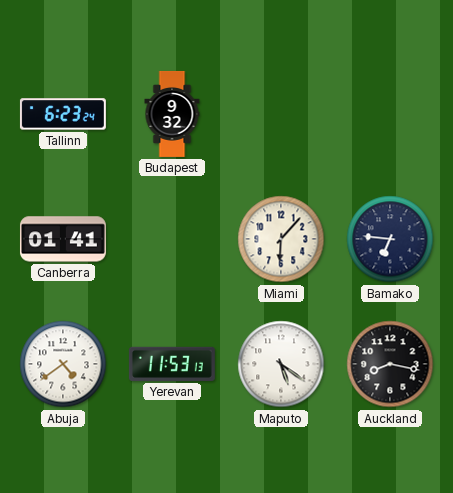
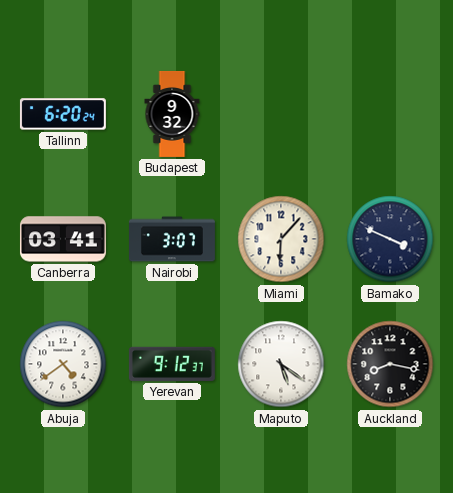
Tallinn: 6:23 -> 6:20
Canberra: 01:41 -> 03:41
Nairobi: none -> 3:07
Bamako: 6:46 -> 3:49
Yerevan: 11:53 -> 9:12
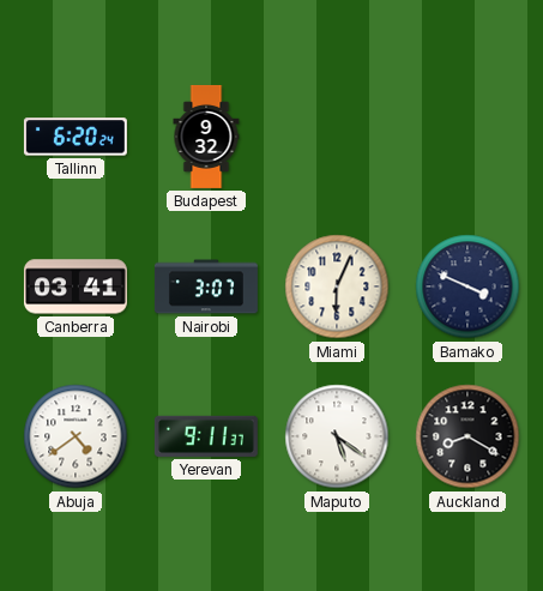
Miami: 6:07 -> 6:04
Yerevan: 9:12 -> 9:11
Auckland: 8:17 -> 8:20
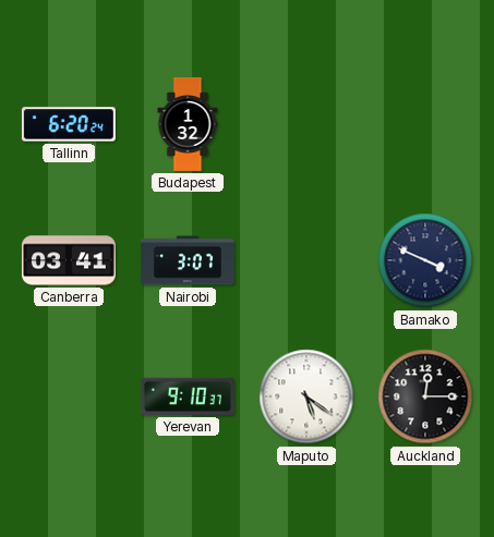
Budapest: 9:32 -> 1:32
Miami: 6:04 -> none
Abuja: 4:39 -> none
Yerevan: 9:11 -> 9:10
Auckland: 8:20 -> 12:15
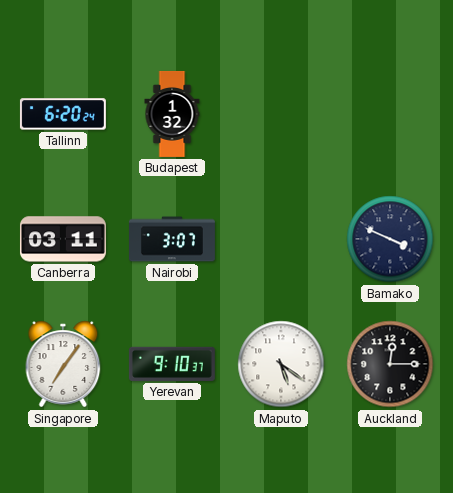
Canberra: 03:41 -> 03:11
Singapore: none -> 7:06
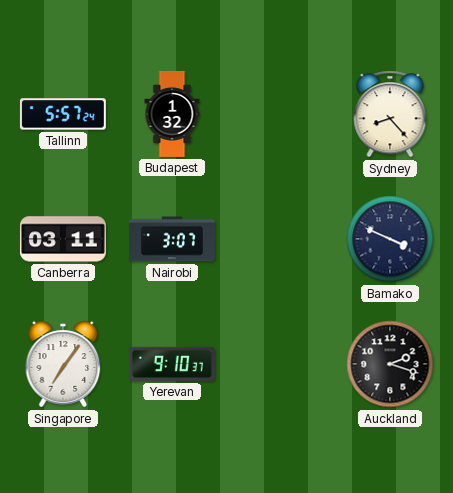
Tallinn: 6:20 -> 5:57
Sydney: none -> 8:23
Maputo: 5:21 -> none
Auckland: 12:15 -> 2:18
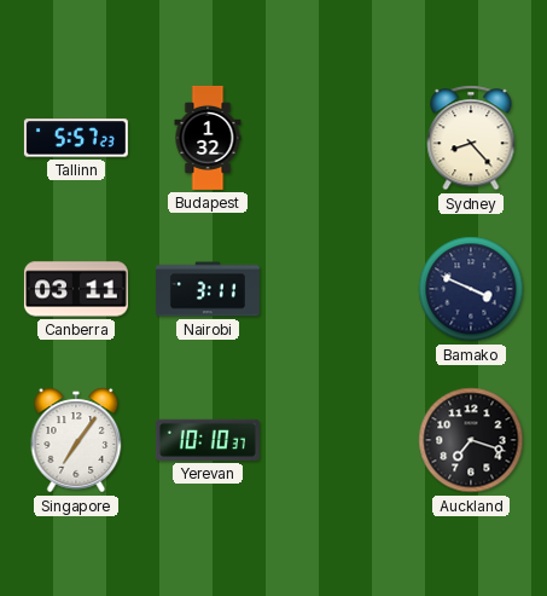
Tallinn: 5:57:24 -> 5:57:23
Nairobi: 3:07 -> 3:11
Yerevan: 9:10 -> 10:10
Auckland: 2:18 -> 7:18
